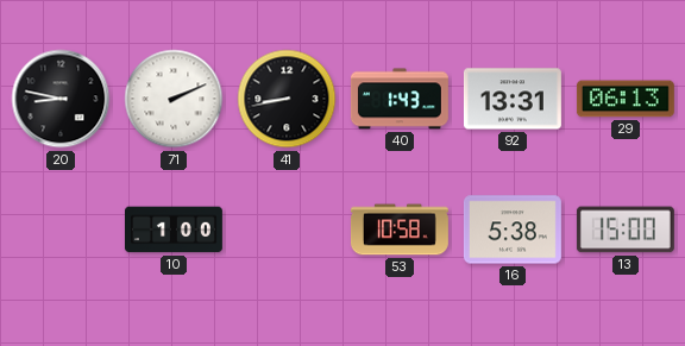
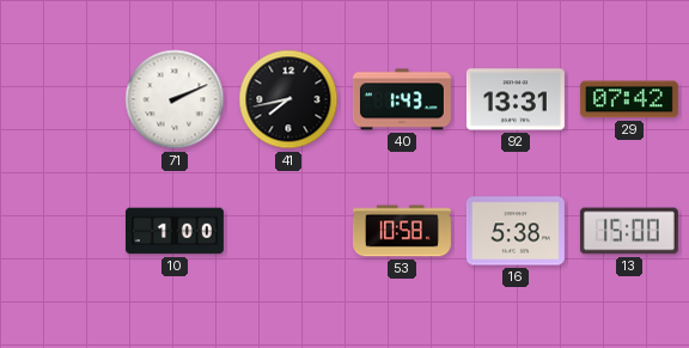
20: 8:47 -> none
41: 8:43 -> 7:43
29: 06:13 -> 07:42
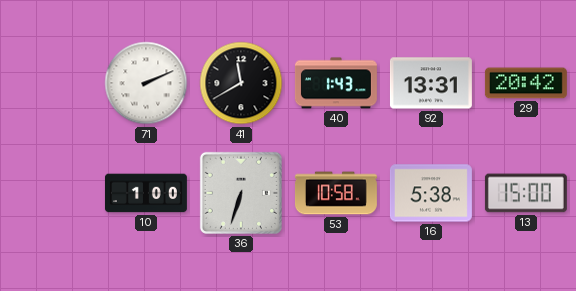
41: 7:43 -> 11:40
29: 07:42 -> 20:42
36: none -> 6:33
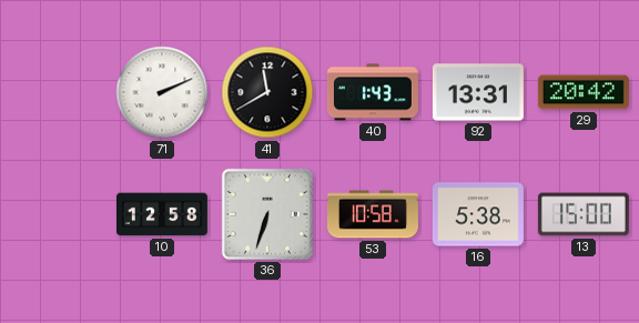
10: 1:00 -> 12:58
